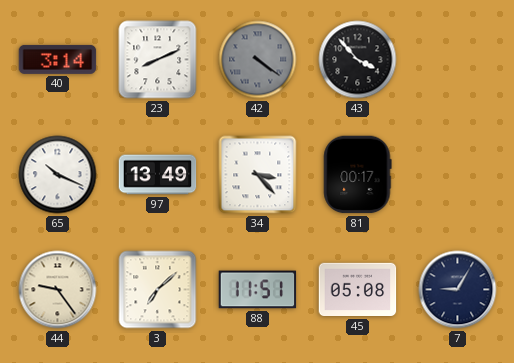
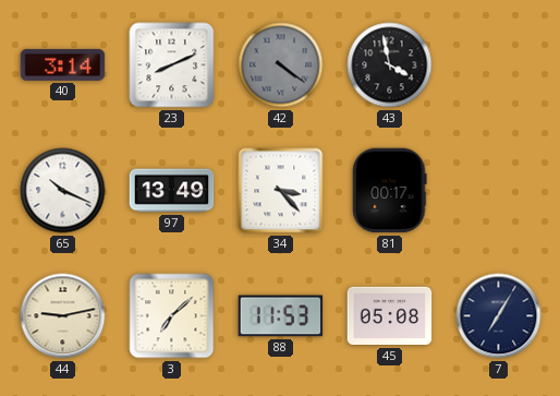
43: 3:53 -> 3:58
44: 9:24 -> 9:13
88: 11:51 -> 11:53
7: 9:05 -> 7:05
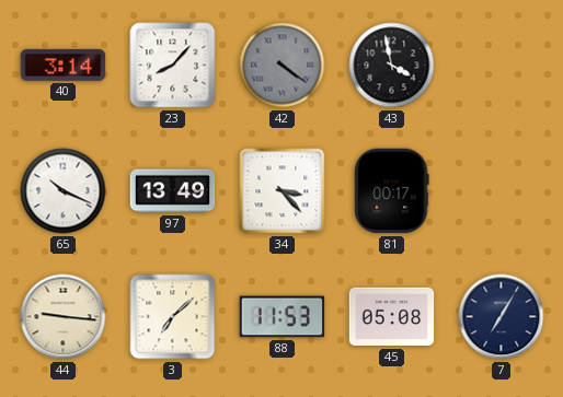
23: 8:11 -> 8:07
44: 9:13 -> 9:16
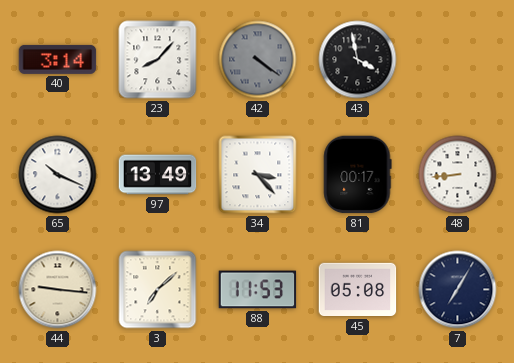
48: none -> 8:44
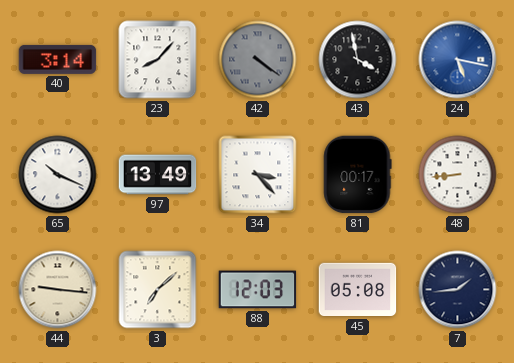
24: none -> 5:17
88: 11:53 -> 12:03
7: 7:05 -> 1:44
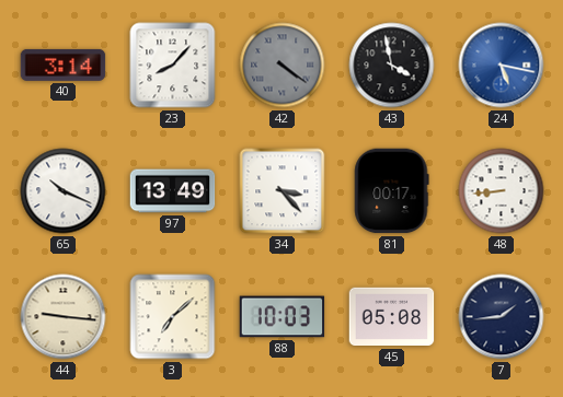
88: 12:03 -> 10:03
